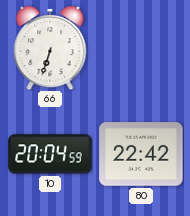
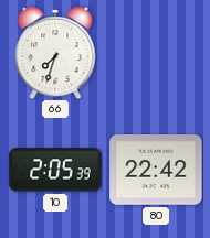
66: 6:33 -> 7:33
10: 20:04 -> 2:05
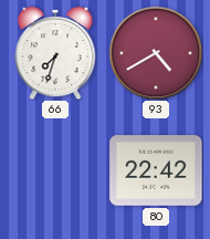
93: none -> 4:40
10: 2:05 -> none
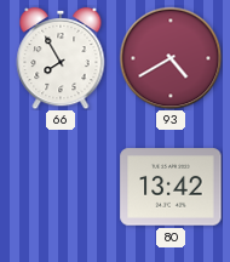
66: 7:33 -> 7:55
80: 22:42 -> 13:42
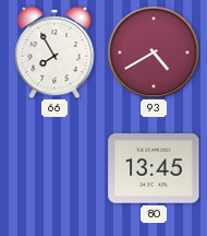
80: 13:42 -> 13:45
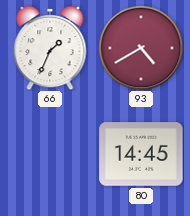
66: 7:55 -> 1:34
80: 13:45 -> 14:45
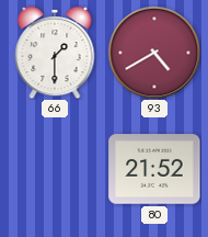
66: 1:34 -> 1:30
80: 14:45 -> 21:52
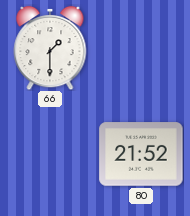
93: 4:40 -> none
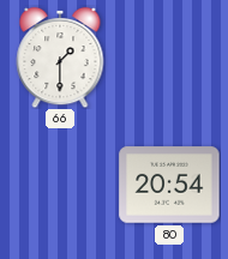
80: 21:52 -> 20:54
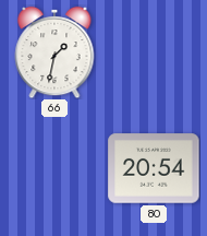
66: 1:30 -> 1:32
